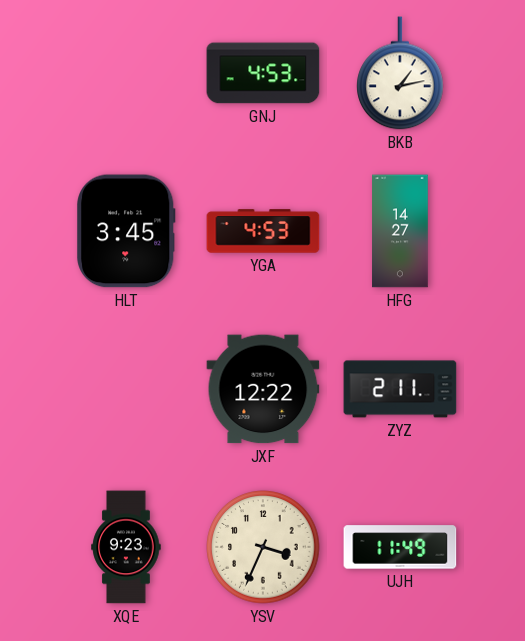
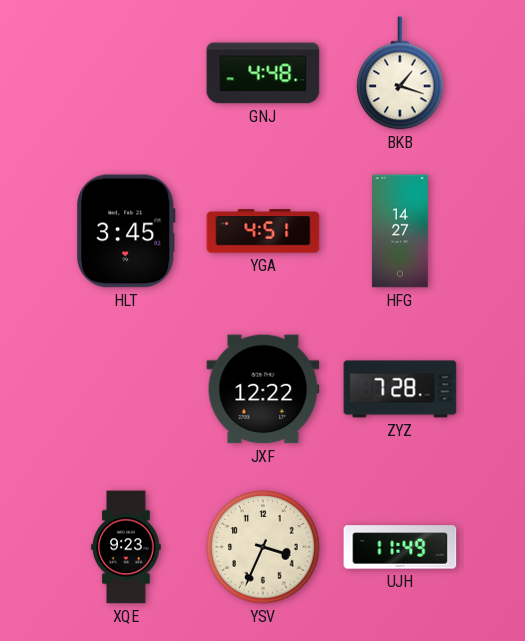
GNJ: 4:53 -> 4:48
BKB: 1:13 -> 1:18
YGA: 4:53 -> 4:51
ZYZ: 2:11 -> 7:28
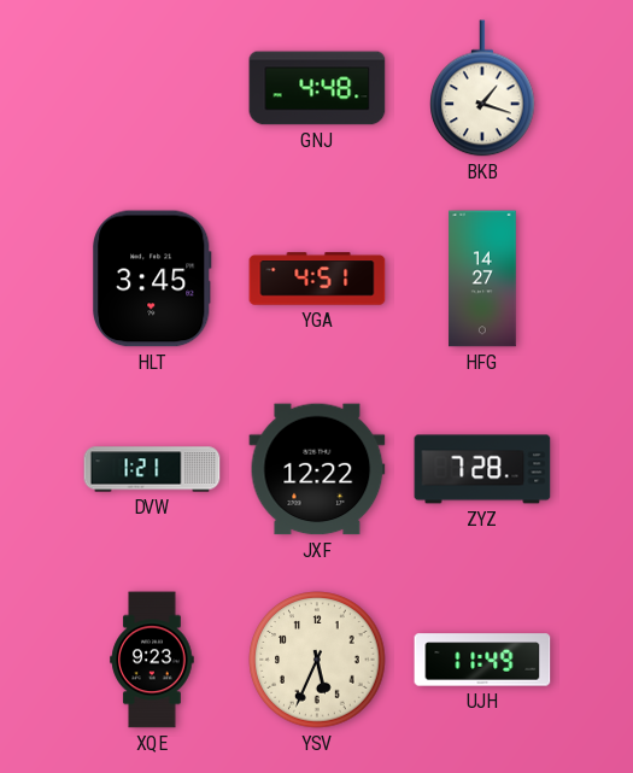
DVW: none -> 1:21
YSV: 3:34 -> 5:34
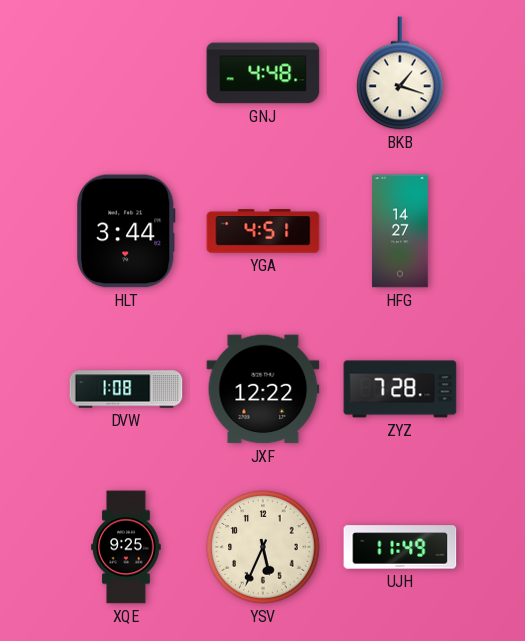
HLT: 3:45 -> 3:44
DVW: 1:21 -> 1:08
XQE: 9:23 -> 9:25
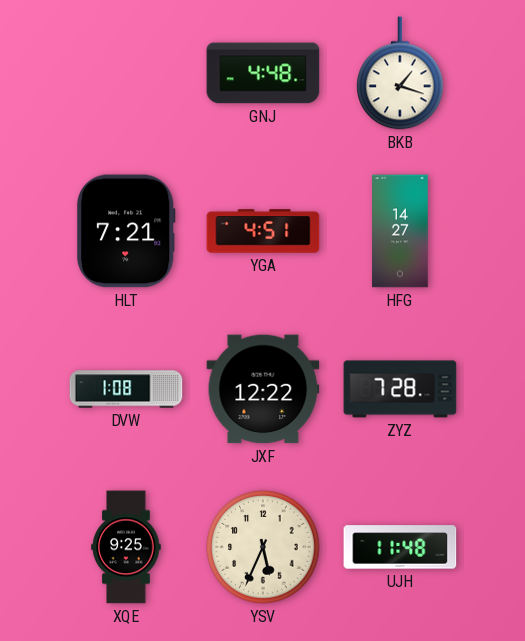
HLT: 3:44 -> 7:21
UJH: 11:49 -> 11:48
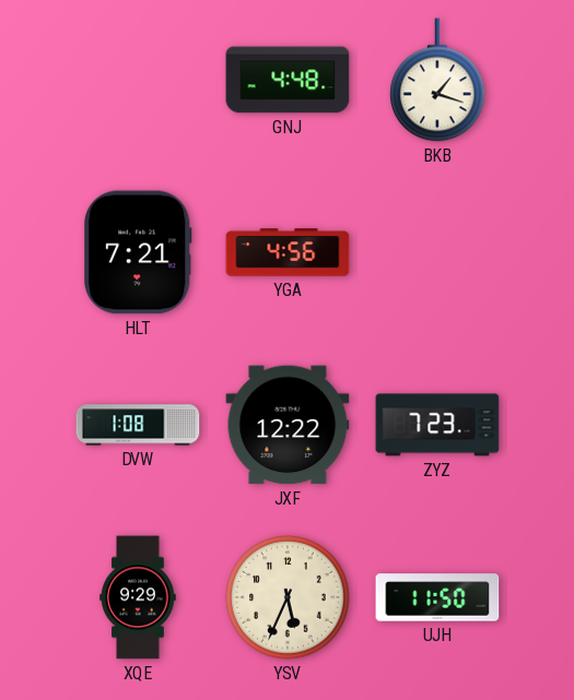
YGA: 4:51 -> 4:56
HFG: 14:27 -> none
ZYZ: 7:28 -> 7:23
XQE: 9:25 -> 9:29
UJH: 11:48 -> 11:50
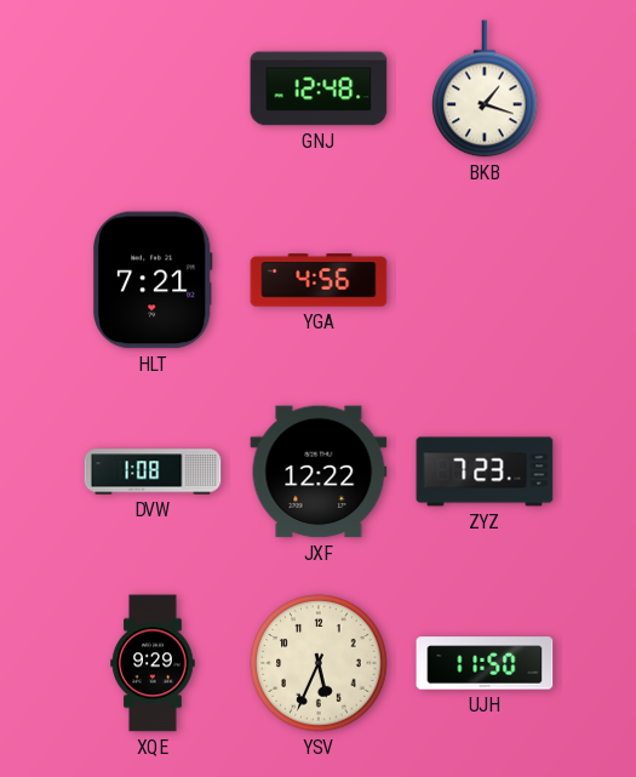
GNJ: 4:48 -> 12:48
